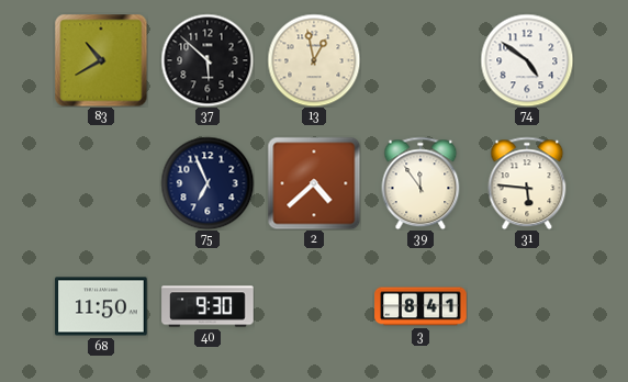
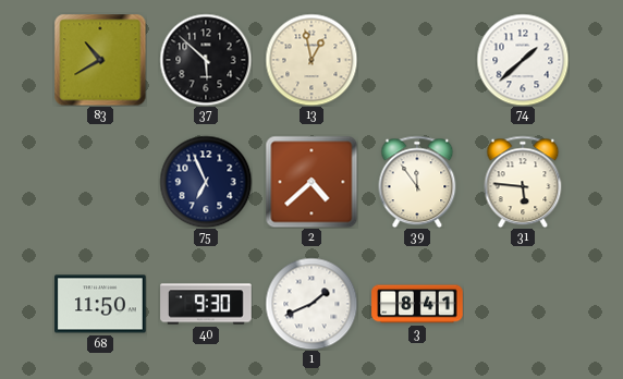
74: 4:51 -> 1:38
1: none -> 1:41
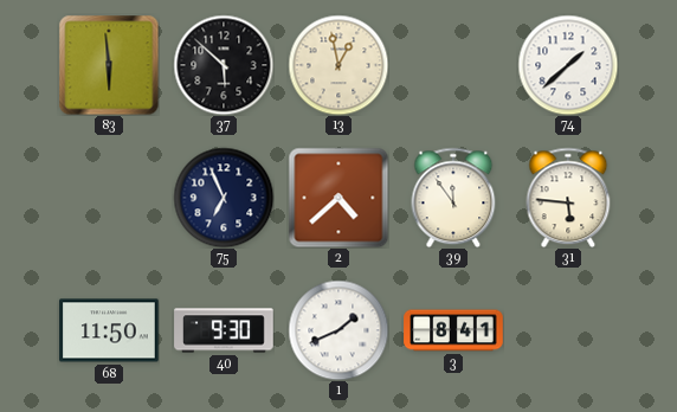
83: 10:40 -> 5:59
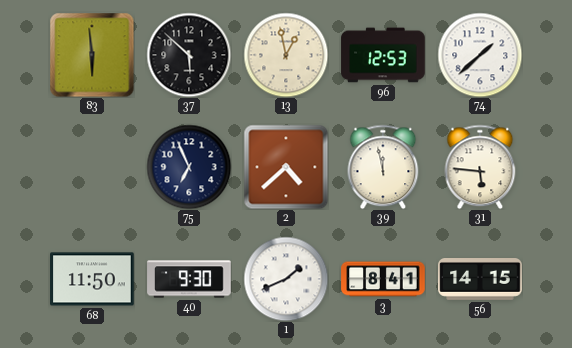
96: none -> 12:53
39: 11:54 -> 11:58
56: none -> 14:15
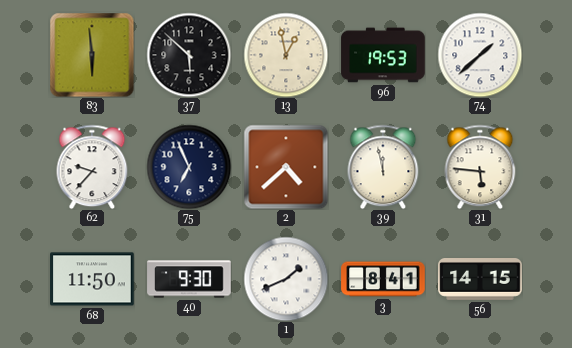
96: 12:53 -> 19:53
62: none -> 9:37
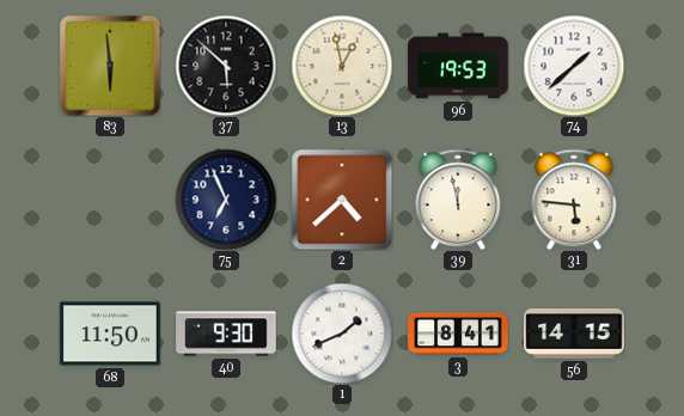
62: 9:37 -> none
